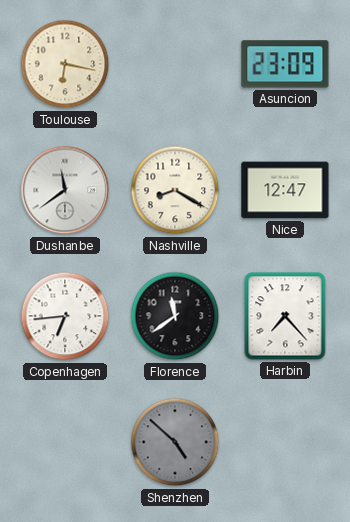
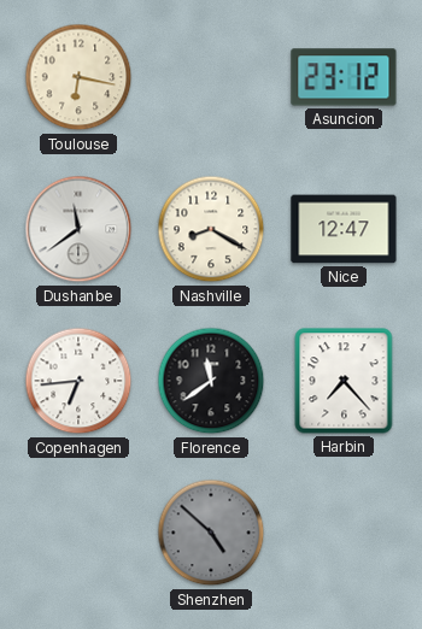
Asuncion: 23:09 -> 23:12
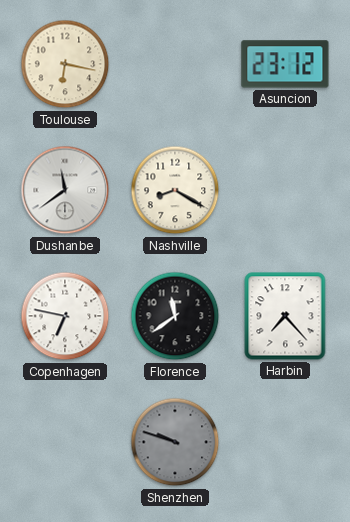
Nice: 12:47 -> none
Copenhagen: 6:44 -> 6:47
Shenzhen: 4:52 -> 9:48
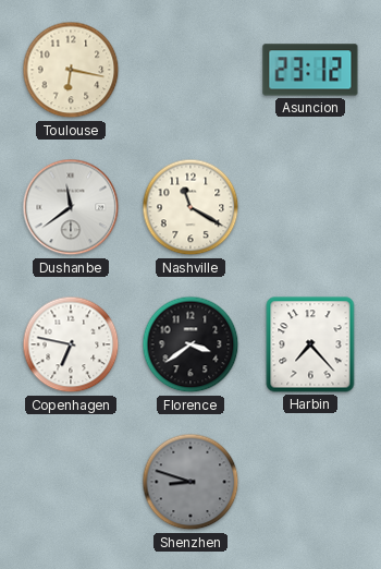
Nashville: 8:20 -> 11:20
Florence: 11:39 -> 3:39
Shenzhen: 9:48 -> 8:48
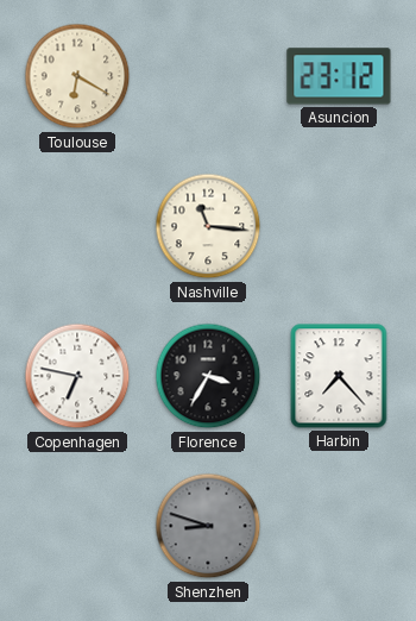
Toulouse: 6:17 -> 6:20
Dushanbe: 11:39 -> none
Nashville: 11:20 -> 11:16
Florence: 3:39 -> 3:35
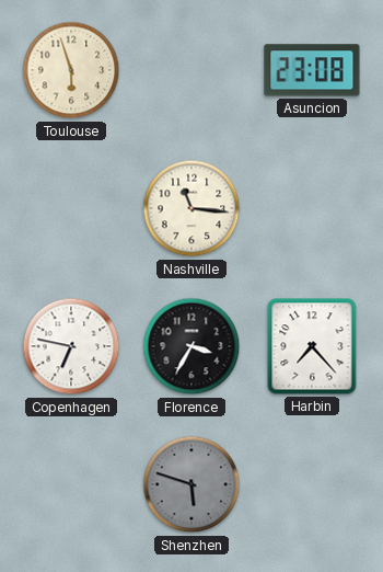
Toulouse: 6:20 -> 5:57
Asuncion: 23:12 -> 23:08
Shenzhen: 8:48 -> 5:48
